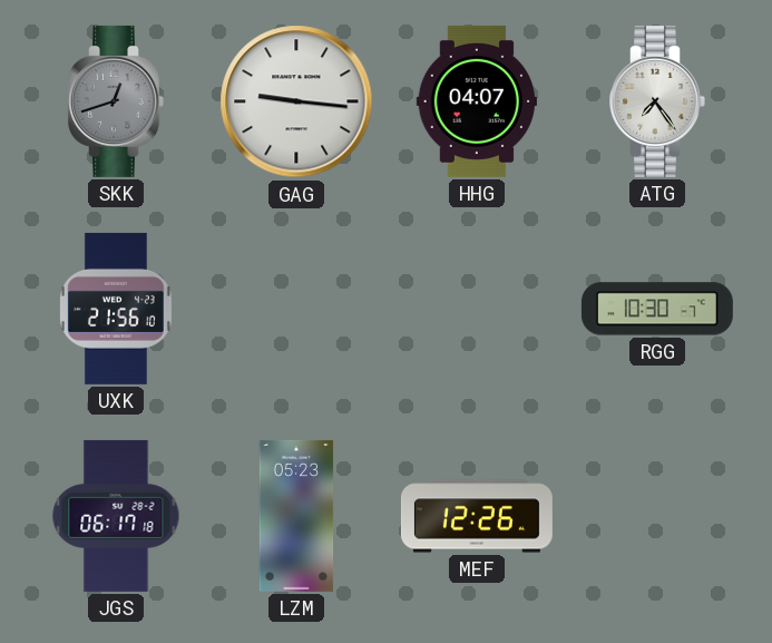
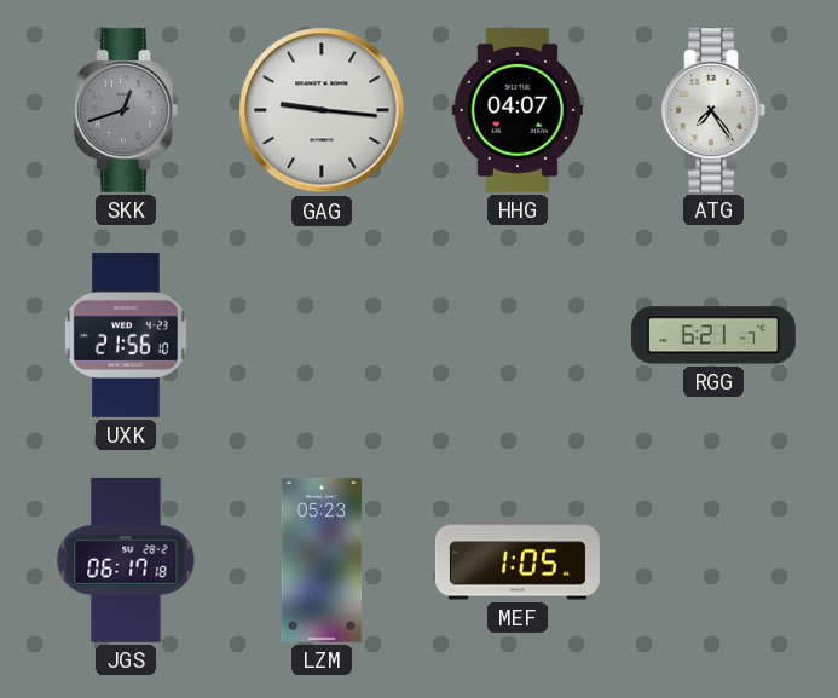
RGG: 10:30 -> 6:21
MEF: 12:26 -> 1:05
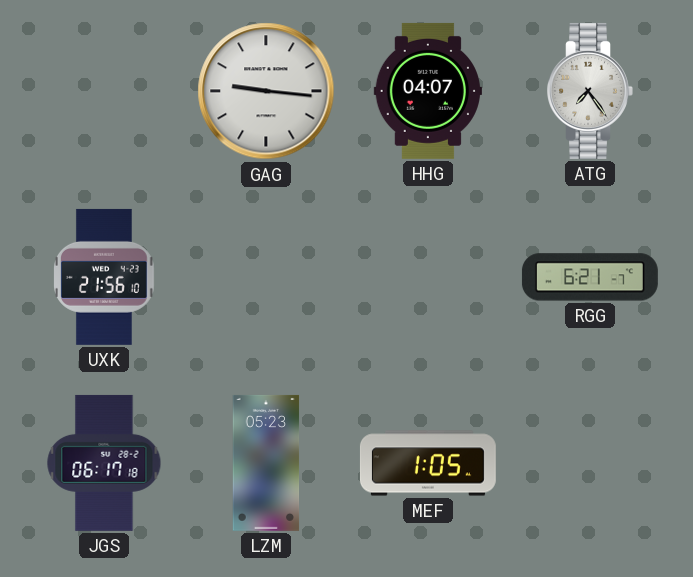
SKK: 12:42 -> none
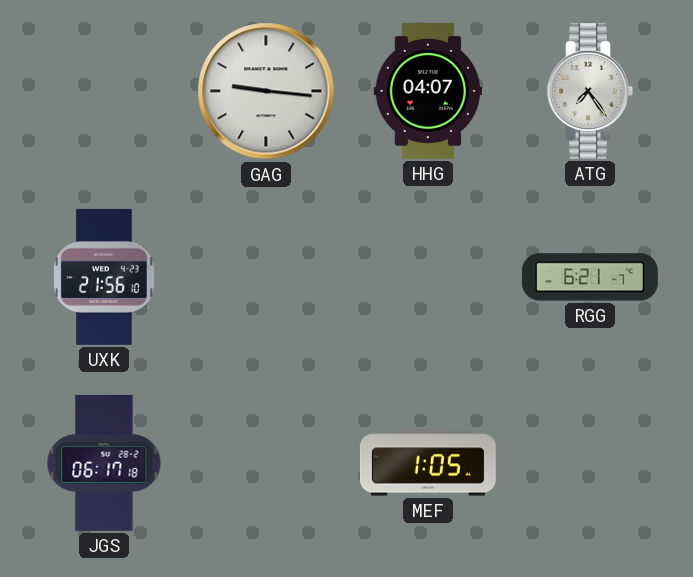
LZM: 05:23 -> none
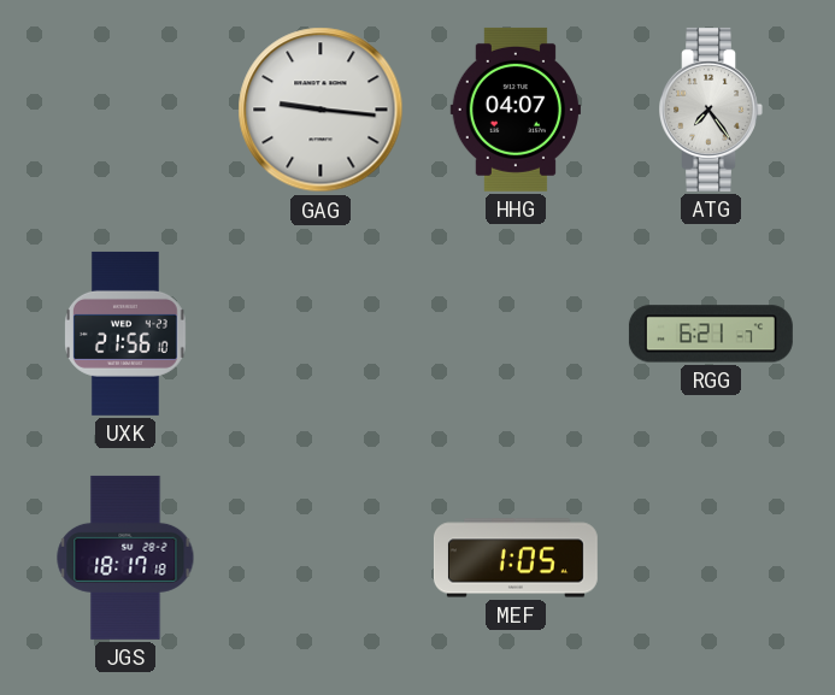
JGS: 06:17 -> 18:17
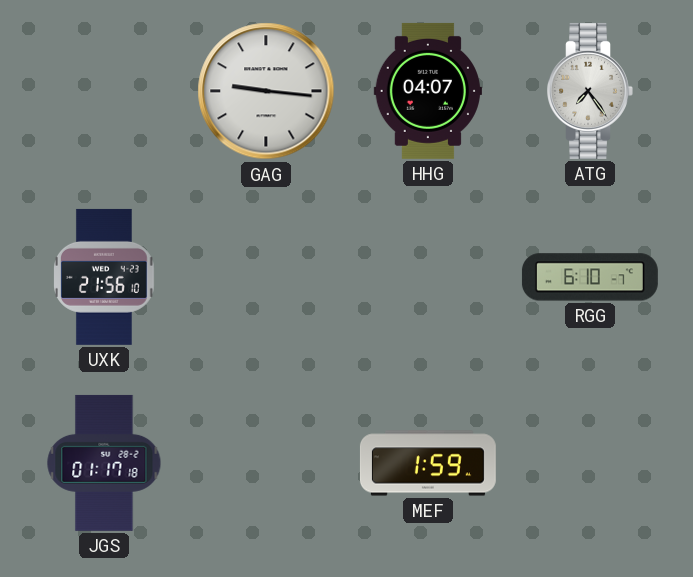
RGG: 6:21 -> 6:10
JGS: 18:17 -> 01:17
MEF: 1:05 -> 1:59
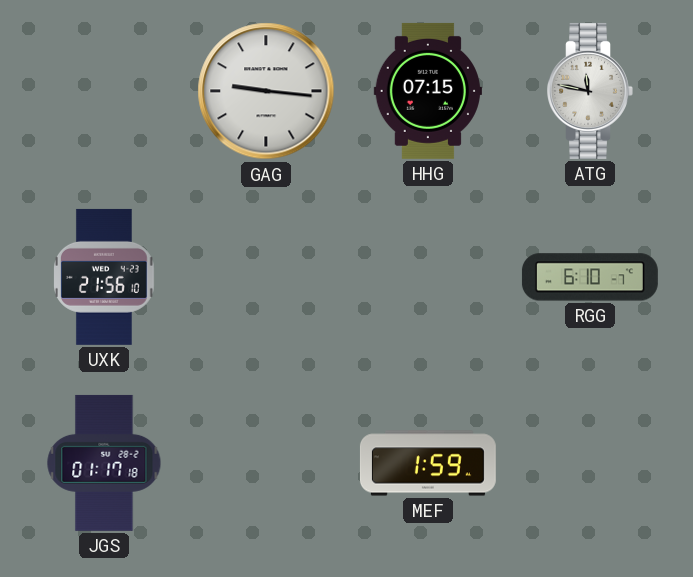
HHG: 04:07 -> 07:15
ATG: 7:24 -> 11:47
